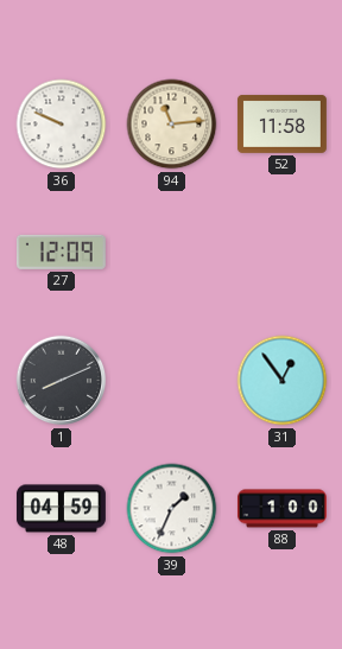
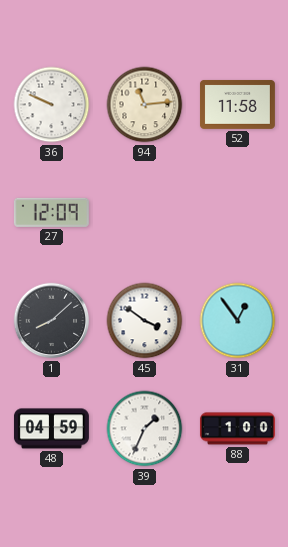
1: 8:11 -> 8:08
45: none -> 3:51
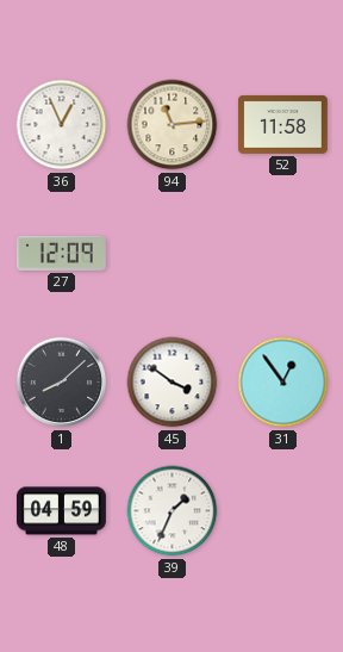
36: 9:49 -> 12:56
88: 1:00 -> none
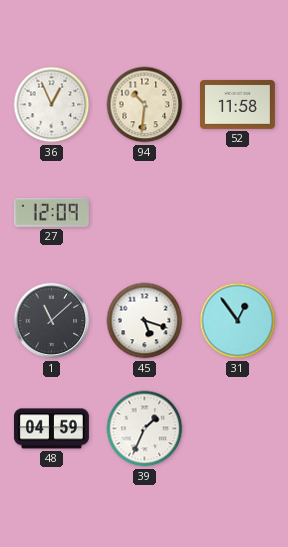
94: 11:14 -> 10:31
1: 8:08 -> 11:08
45: 3:51 -> 5:18
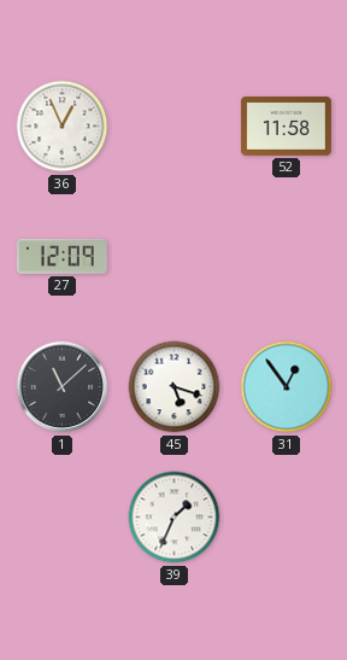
94: 10:31 -> none
48: 04:59 -> none
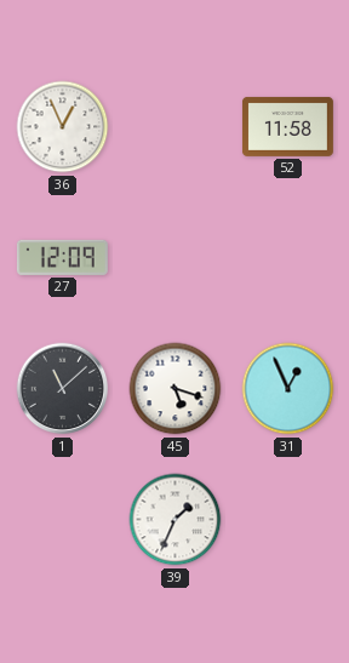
31: 12:54 -> 12:56
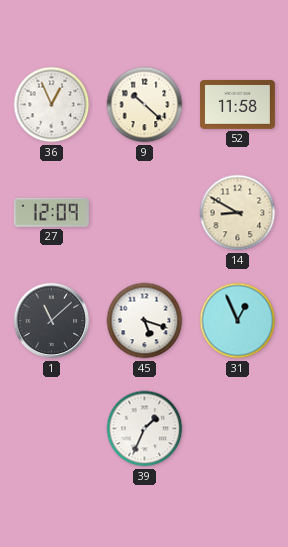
9: none -> 10:22
14: none -> 8:50
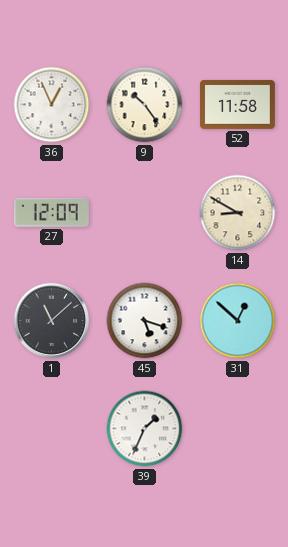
9: 10:22 -> 10:24
31: 12:56 -> 12:52
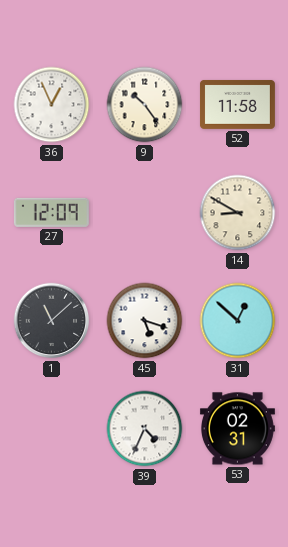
39: 1:34 -> 4:34
53: none -> 02:31
